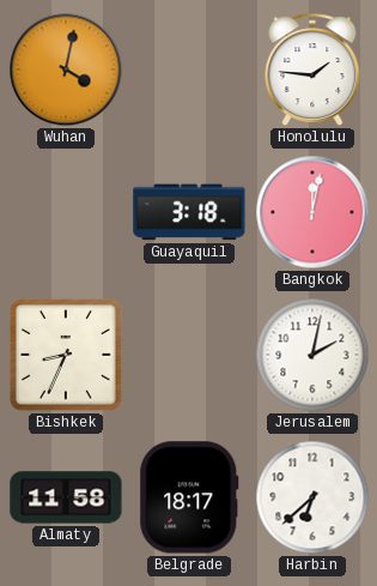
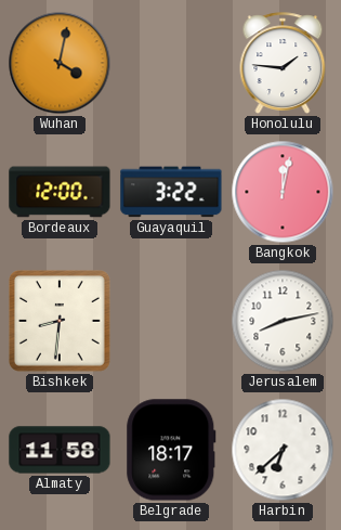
Bordeaux: none -> 12:00
Guayaquil: 3:18 -> 3:22
Bishkek: 8:34 -> 8:31
Jerusalem: 2:02 -> 8:13
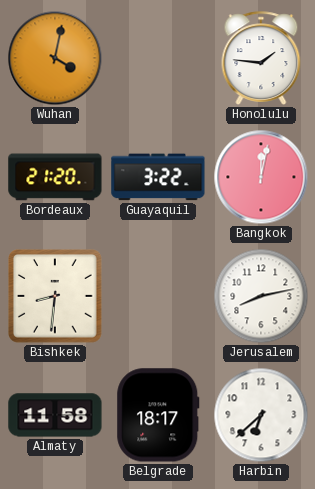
Bordeaux: 12:00 -> 21:20
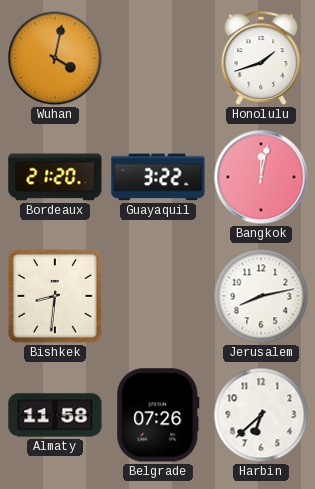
Honolulu: 1:46 -> 1:42
Belgrade: 18:17 -> 07:26
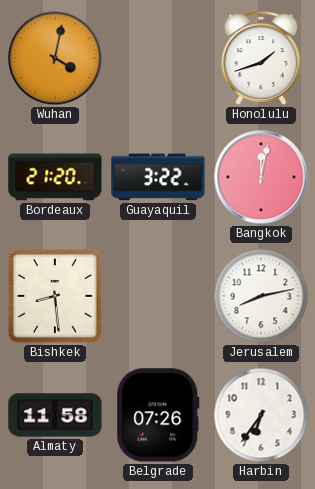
Bishkek: 8:31 -> 8:29
Harbin: 6:38 -> 6:36
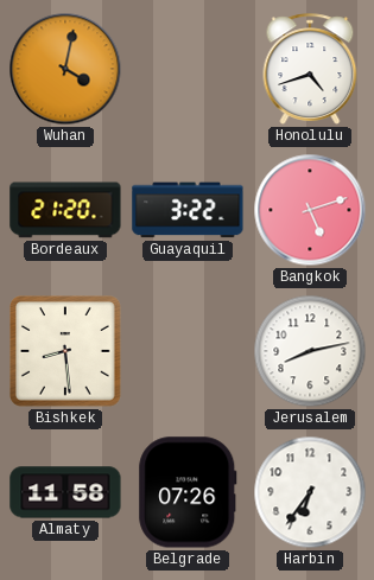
Honolulu: 1:42 -> 4:42
Bangkok: 12:02 -> 5:12
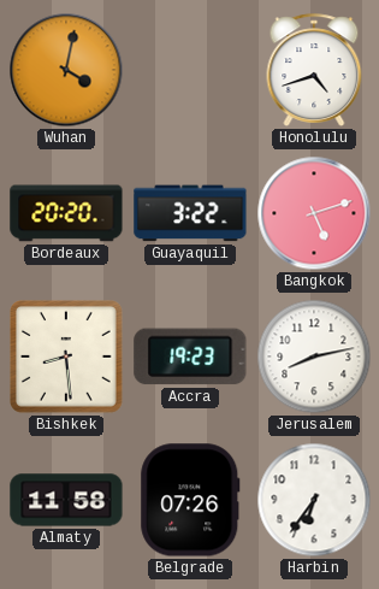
Bordeaux: 21:20 -> 20:20
Accra: none -> 19:23
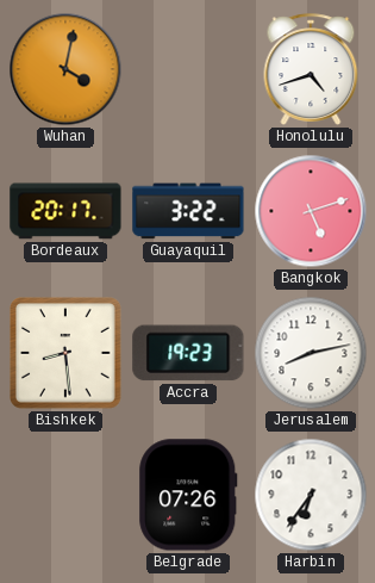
Bordeaux: 20:20 -> 20:17
Almaty: 11:58 -> none
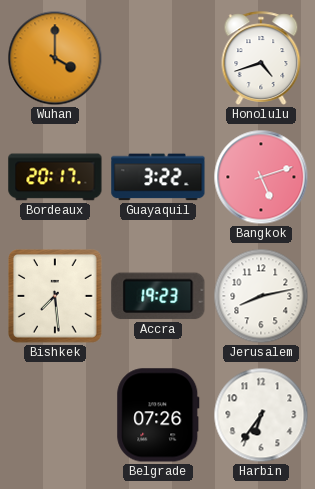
Wuhan: 4:02 -> 4:00
Bishkek: 8:29 -> 7:29
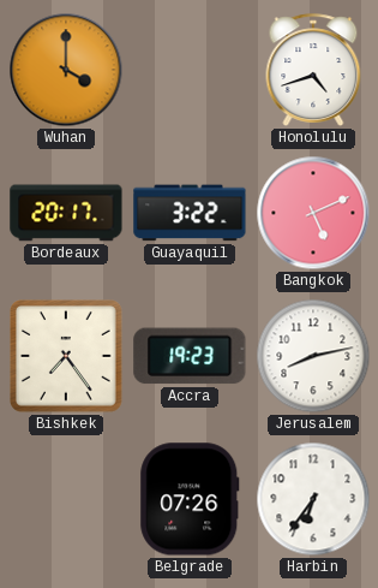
Bangkok: 5:12 -> 5:11
Bishkek: 7:29 -> 7:24
